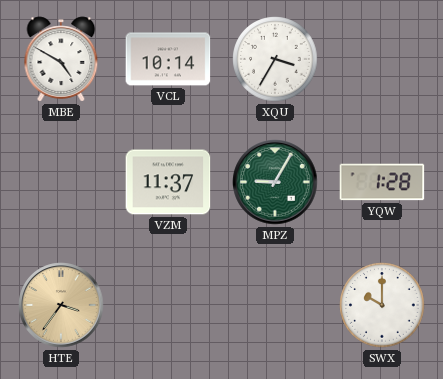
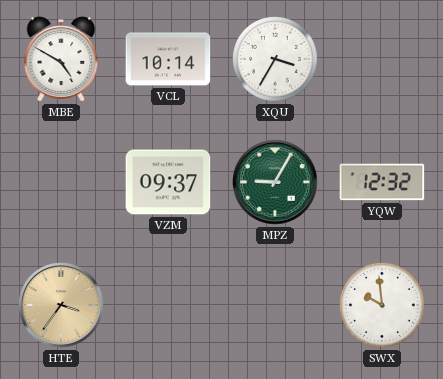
VZM: 11:37 -> 09:37
YQW: 1:28 -> 12:32
SWX: 10:00 -> 9:59
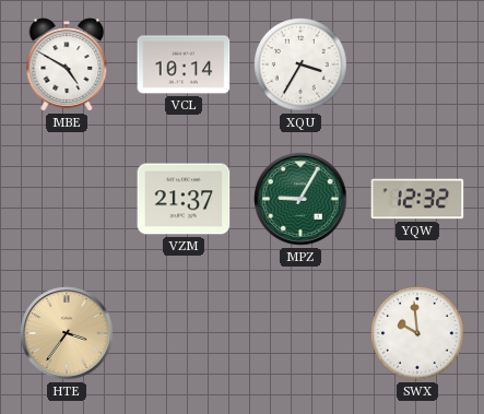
VZM: 09:37 -> 21:37
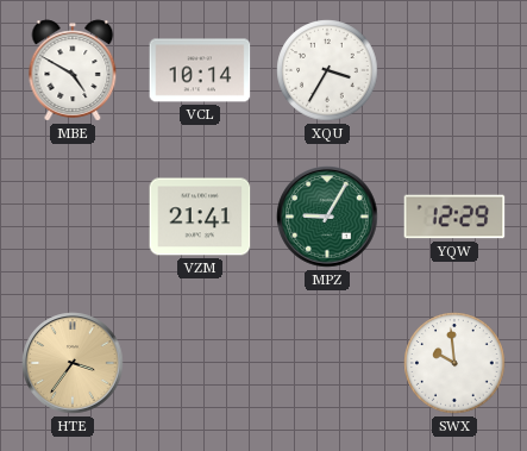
VZM: 21:37 -> 21:41
YQW: 12:32 -> 12:29
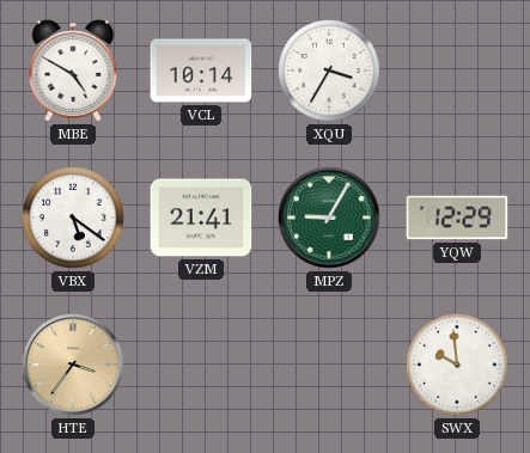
VBX: none -> 5:21
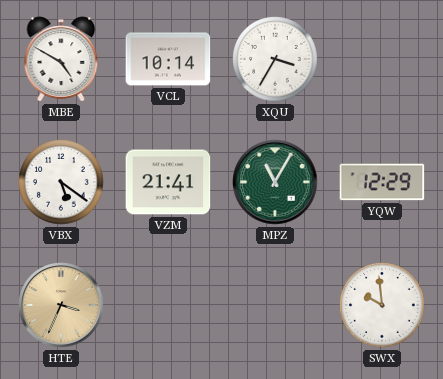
MPZ: 9:05 -> 11:05
HTE: 3:36 -> 3:34
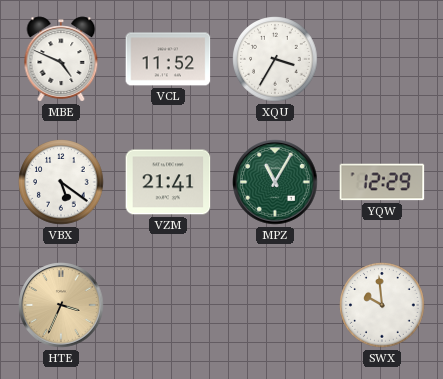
MBE: 4:50 -> 4:49
VCL: 10:14 -> 11:52
